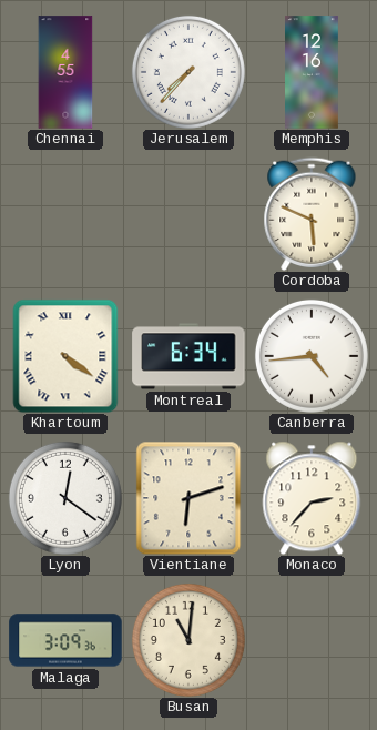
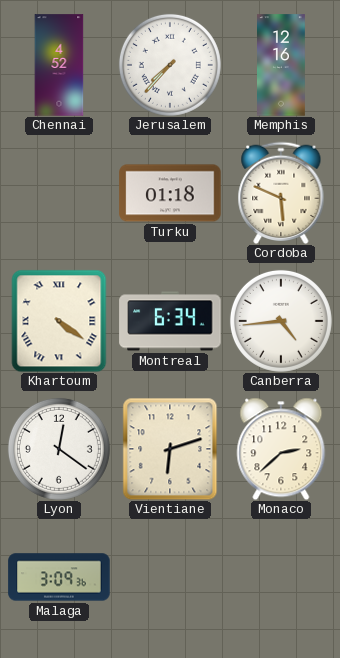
Chennai: 4:55 -> 4:52
Turku: none -> 01:18
Monaco: 2:37 -> 2:38
Busan: 11:01 -> none
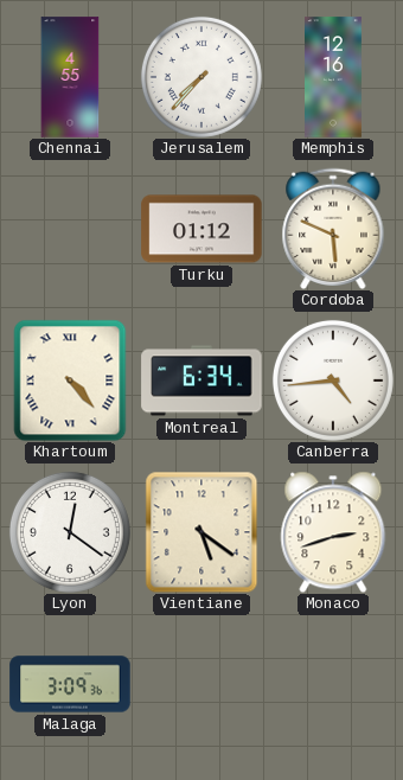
Chennai: 4:52 -> 4:55
Turku: 01:18 -> 01:12
Khartoum: 4:21 -> 4:23
Vientiane: 6:12 -> 5:21
Monaco: 2:38 -> 2:42
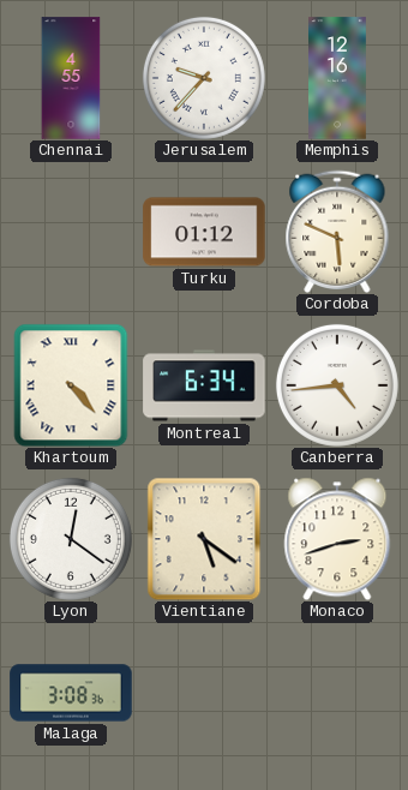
Jerusalem: 7:37 -> 9:37
Malaga: 3:09 -> 3:08
